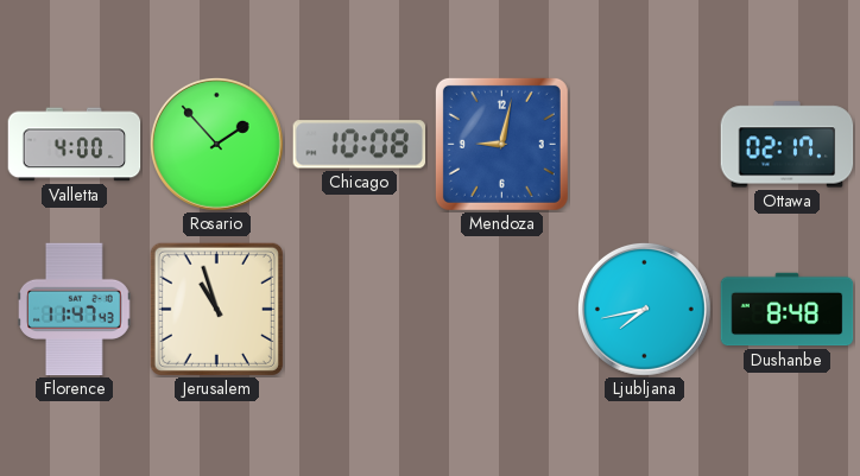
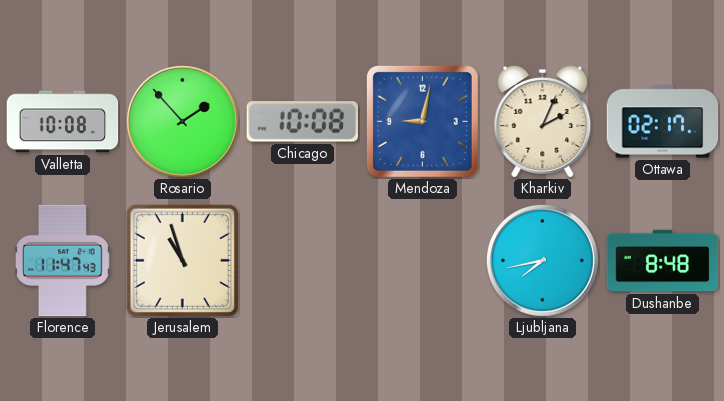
Valletta: 4:00 -> 10:08
Kharkiv: none -> 2:04
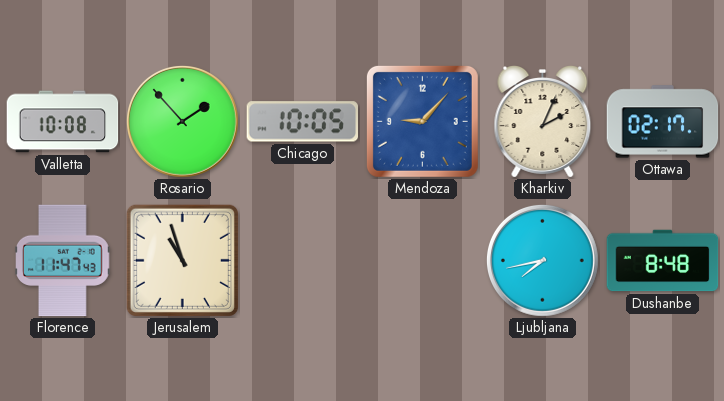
Chicago: 10:08 -> 10:05
Mendoza: 9:02 -> 9:07
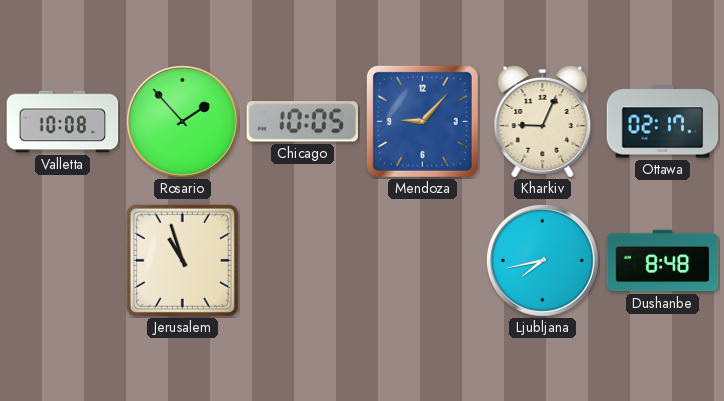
Kharkiv: 2:04 -> 9:04
Florence: 11:47 -> none
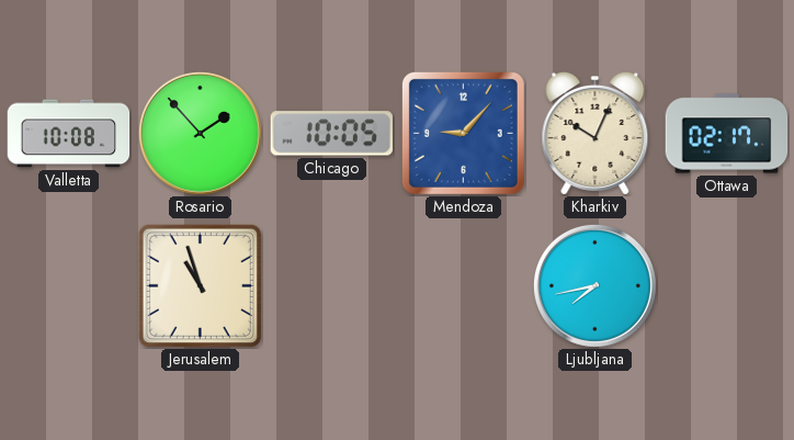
Kharkiv: 9:04 -> 10:04
Dushanbe: 8:48 -> none
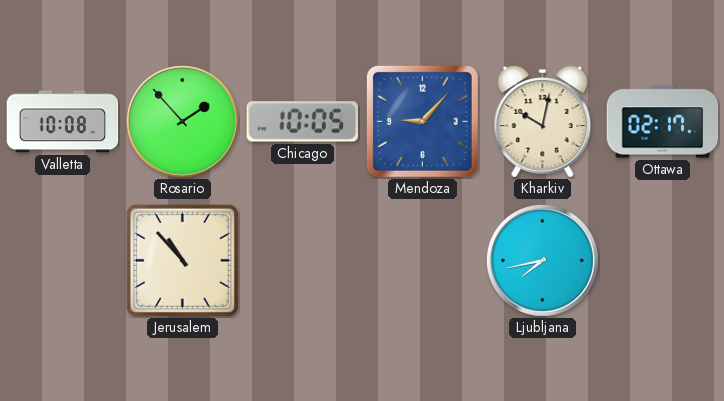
Kharkiv: 10:04 -> 10:02
Jerusalem: 10:57 -> 10:53
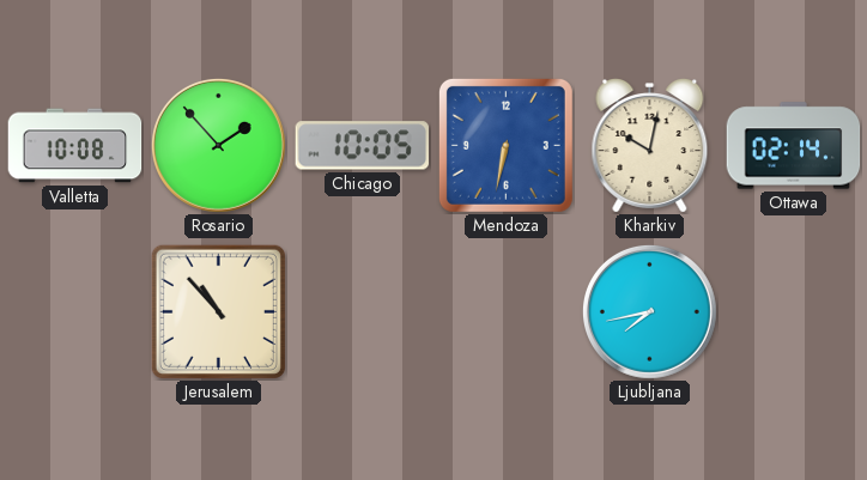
Mendoza: 9:07 -> 6:32
Ottawa: 02:17 -> 02:14
